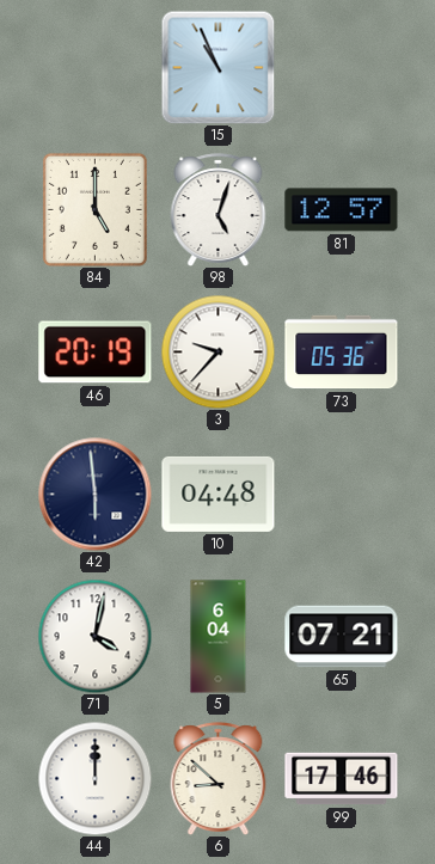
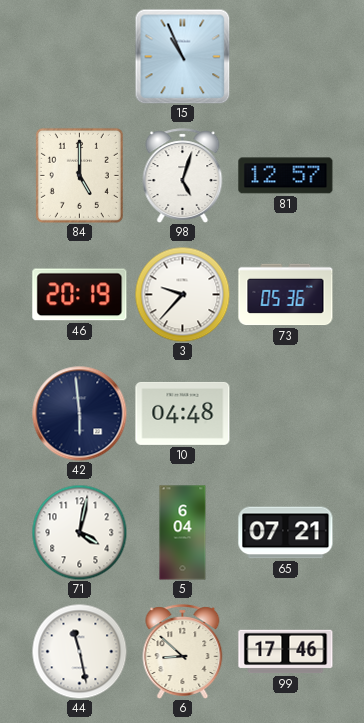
44: 12:00 -> 11:28
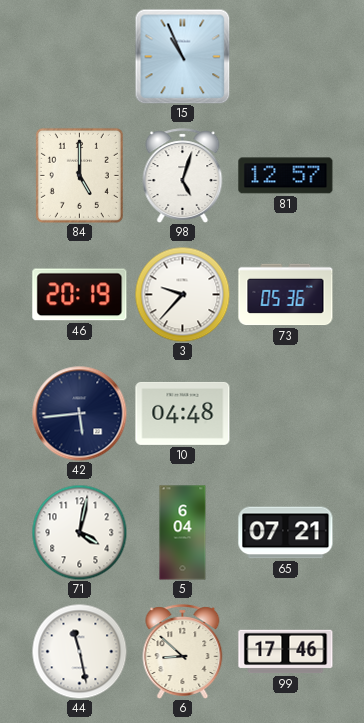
42: 5:59 -> 5:44
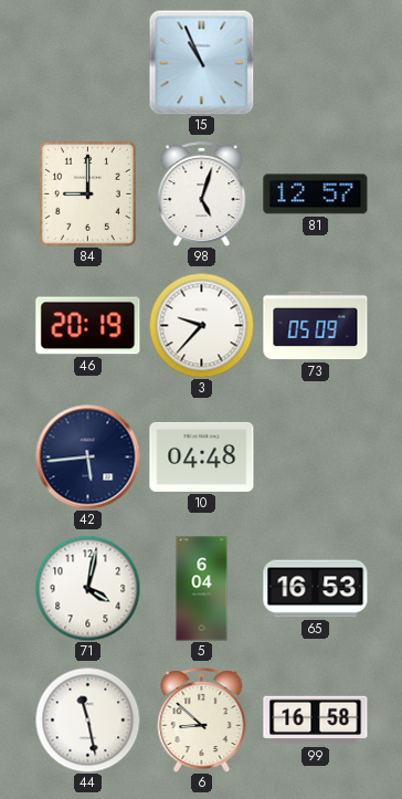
84: 5:00 -> 9:00
73: 05:36 -> 05:09
65: 07:21 -> 16:53
99: 17:46 -> 16:58
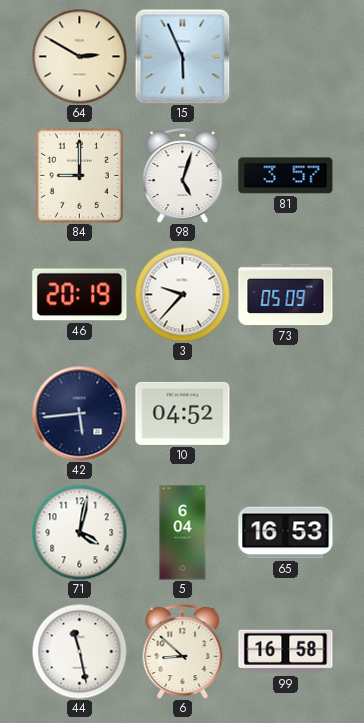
64: none -> 2:50
15: 10:56 -> 5:56
81: 12:57 -> 3:57
10: 04:48 -> 04:52
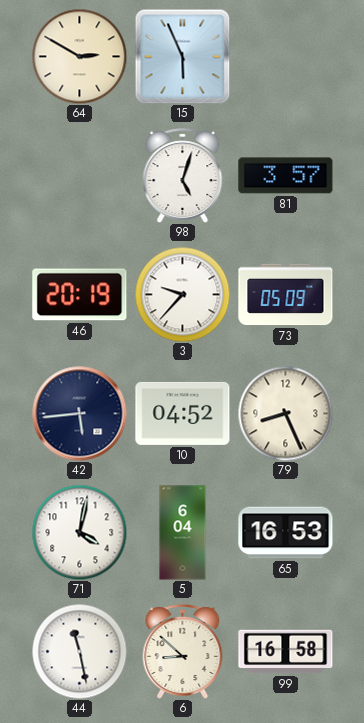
84: 9:00 -> none
79: none -> 8:26
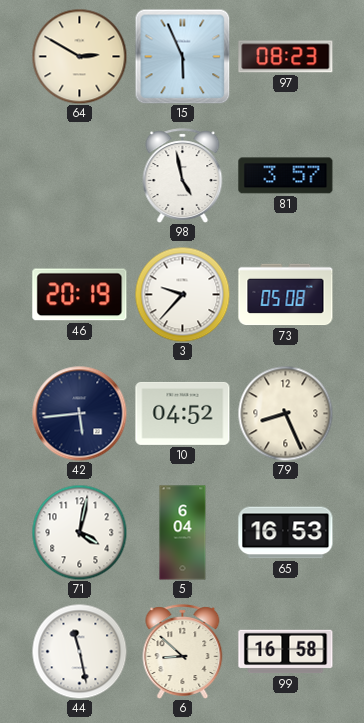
97: none -> 08:23
98: 5:03 -> 4:58
73: 05:09 -> 05:08
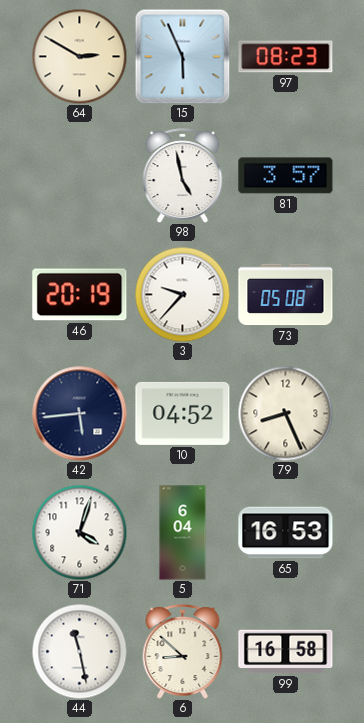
71: 4:02 -> 4:03
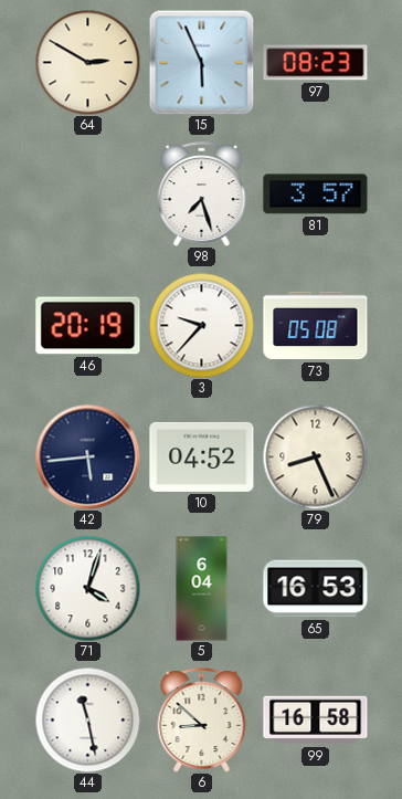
98: 4:58 -> 7:27
